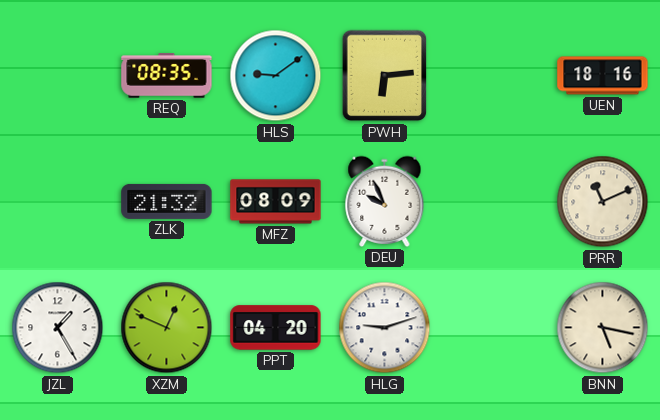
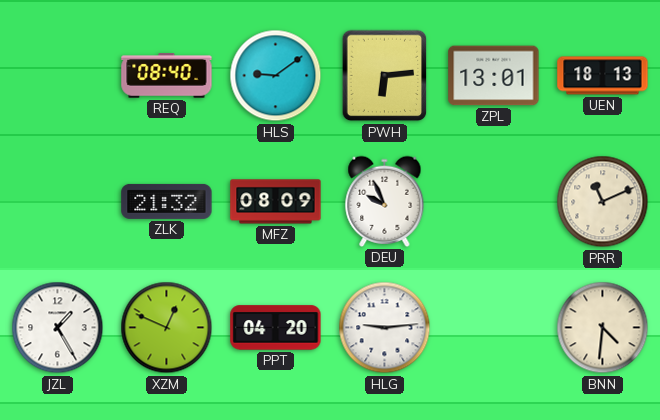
REQ: 08:35 -> 08:40
ZPL: none -> 13:01
UEN: 18:16 -> 18:13
HLG: 9:12 -> 9:14
BNN: 5:17 -> 4:31
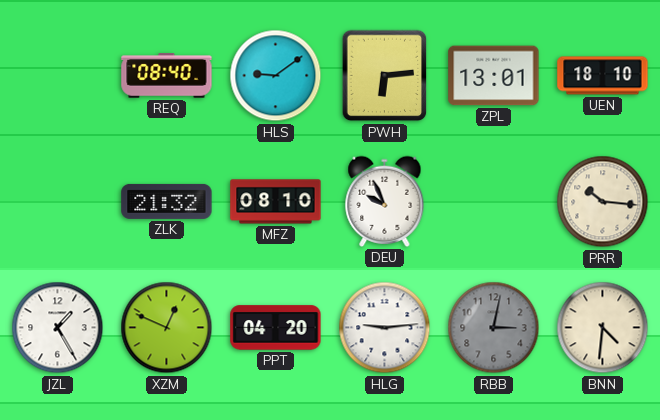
UEN: 18:13 -> 18:10
MFZ: 08:09 -> 08:10
PRR: 11:11 -> 10:16
RBB: none -> 3:02
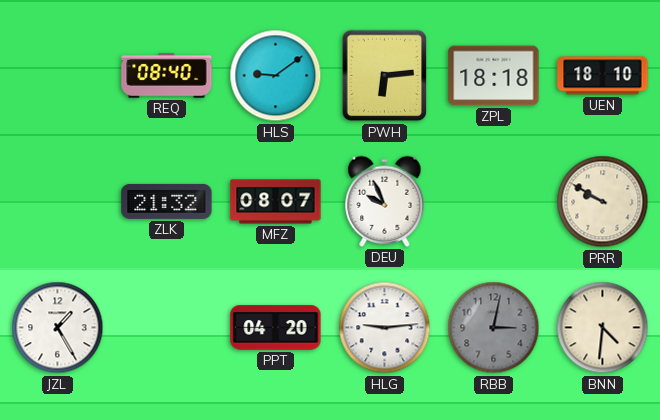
ZPL: 13:01 -> 18:18
MFZ: 08:10 -> 08:07
PRR: 10:16 -> 9:50
XZM: 12:49 -> none
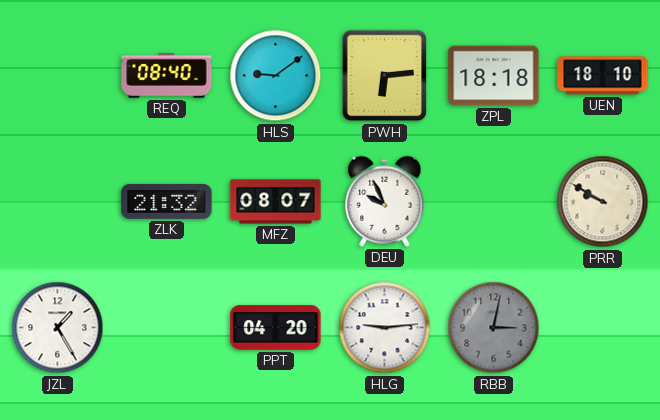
BNN: 4:31 -> none
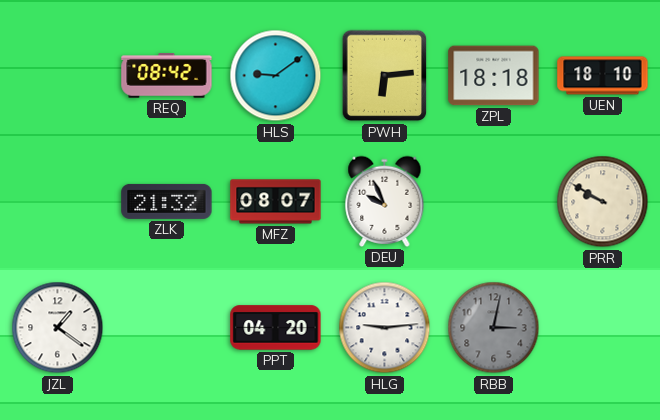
REQ: 08:40 -> 08:42
JZL: 1:25 -> 1:21
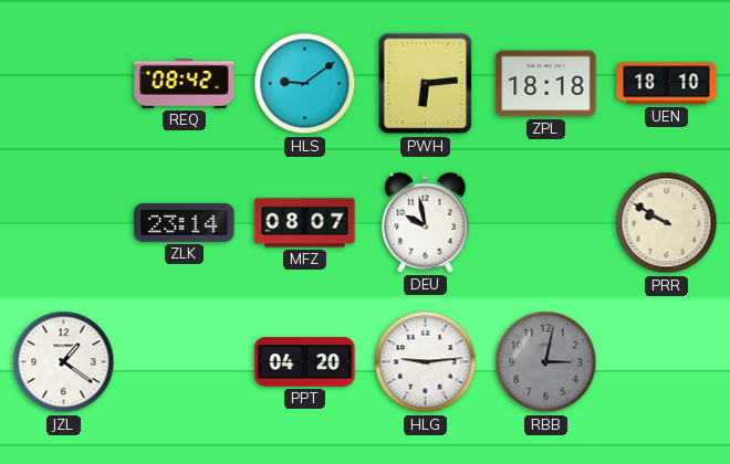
ZLK: 21:32 -> 23:14
DEU: 9:56 -> 9:58
